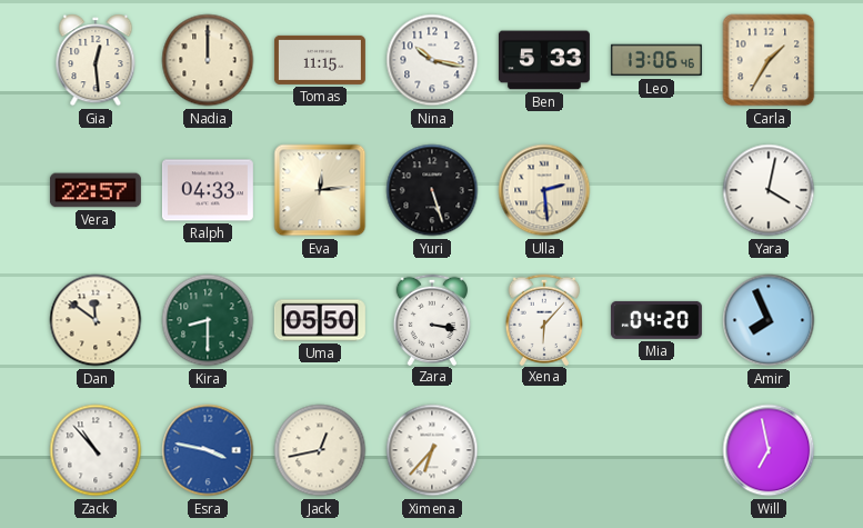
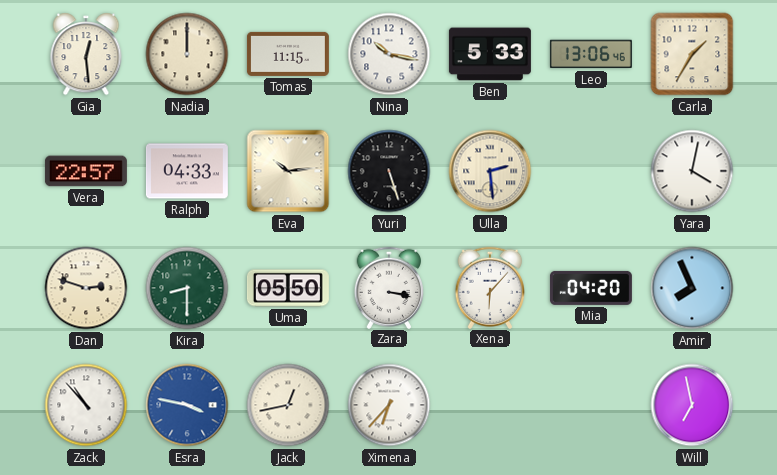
Eva: 12:14 -> 10:14
Dan: 11:51 -> 2:48
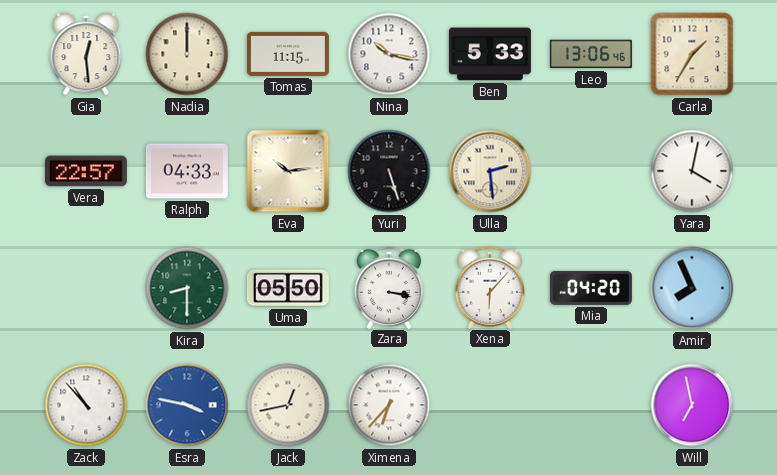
Dan: 2:48 -> none
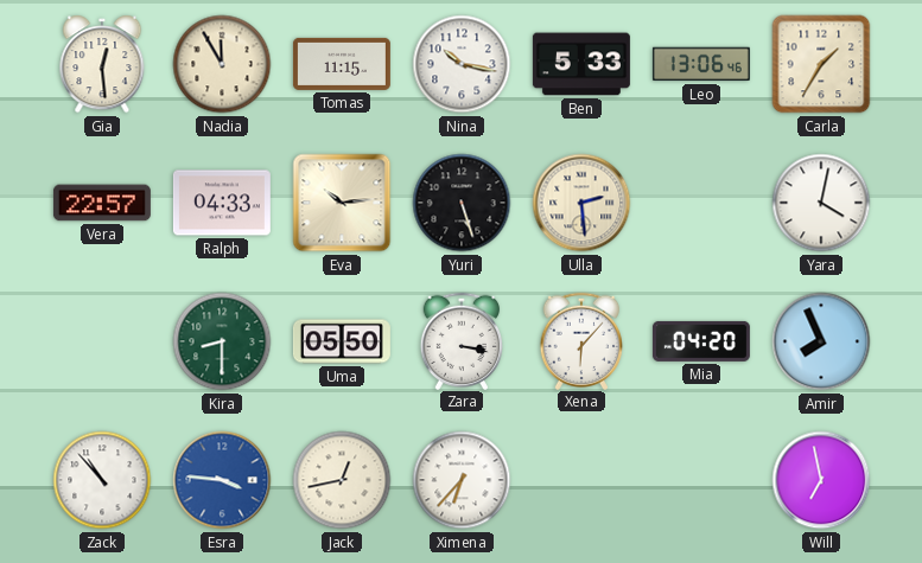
Nadia: 12:00 -> 11:55
Esra: 3:47 -> 3:46
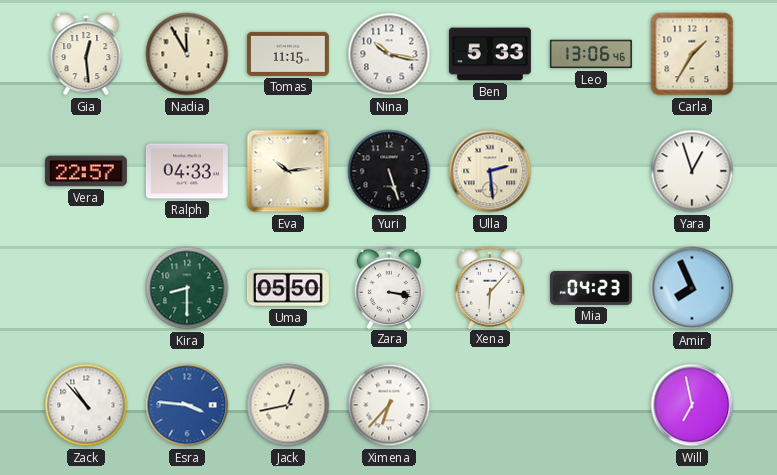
Yara: 4:02 -> 12:57
Mia: 04:20 -> 04:23
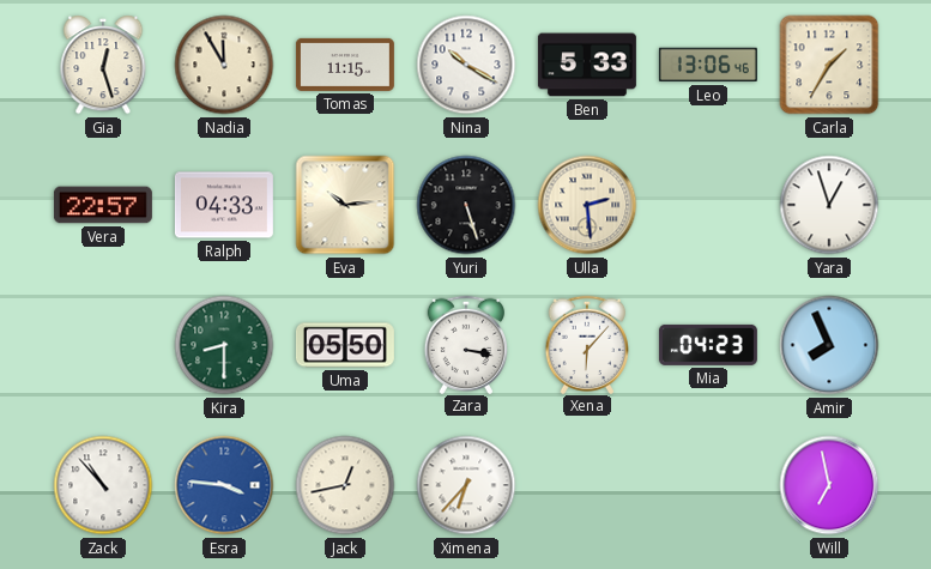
Gia: 12:29 -> 12:27
Nina: 10:17 -> 10:20
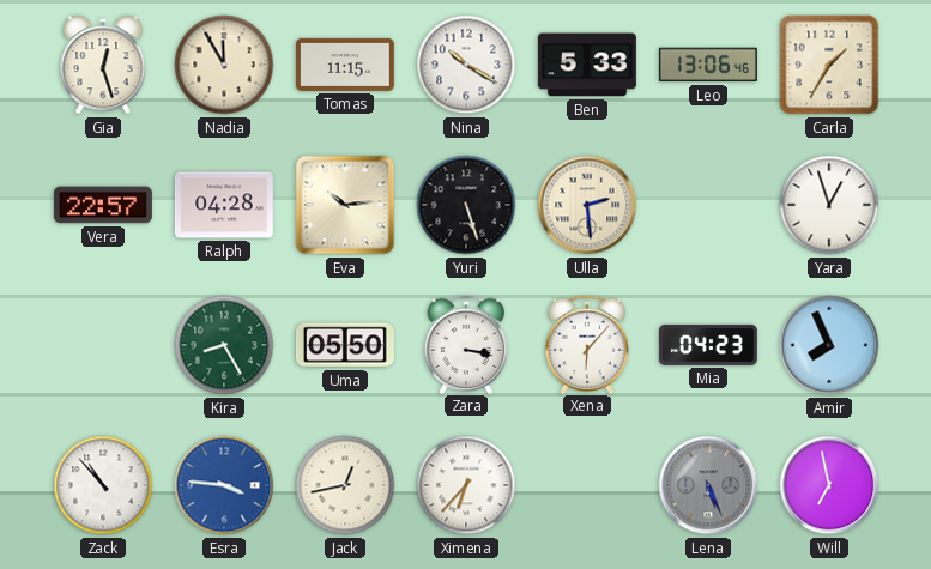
Ralph: 04:33 -> 04:28
Kira: 8:30 -> 8:25
Lena: none -> 5:26
